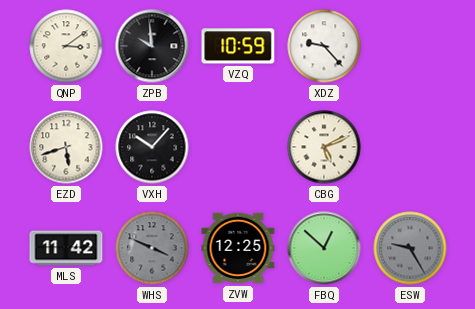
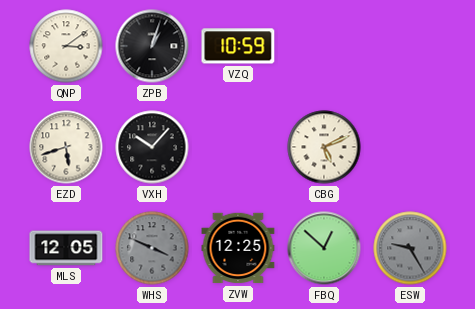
ZPB: 9:59 -> 1:03
XDZ: 9:23 -> none
MLS: 11:42 -> 12:05
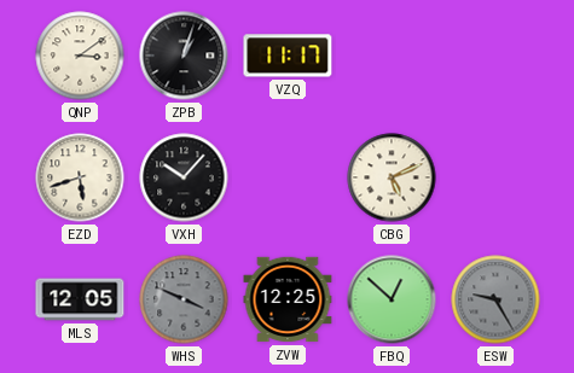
VZQ: 10:59 -> 11:17
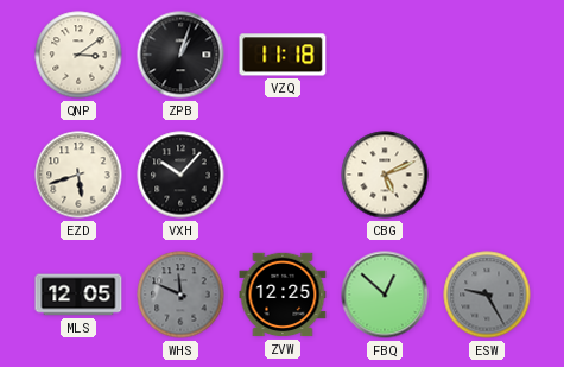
VZQ: 11:17 -> 11:18
WHS: 3:49 -> 11:49
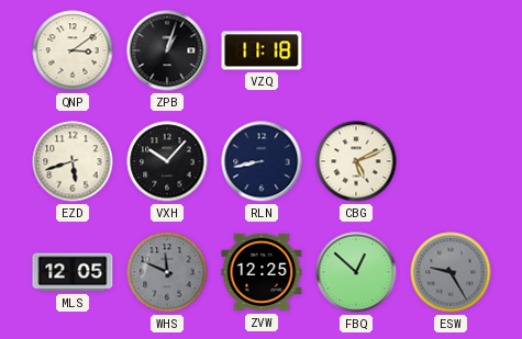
RLN: none -> 8:43
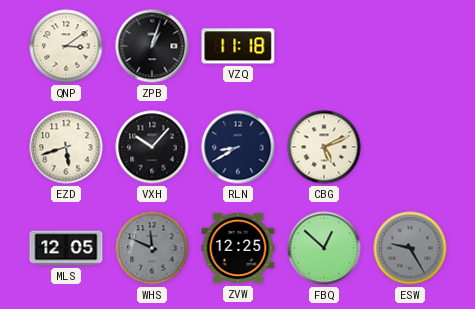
RLN: 8:43 -> 8:40
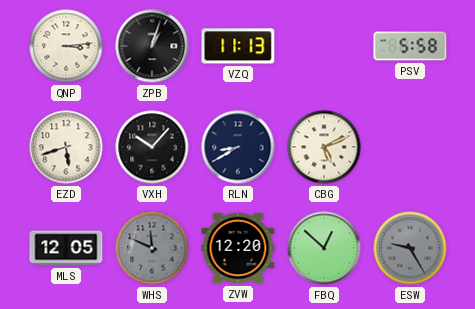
QNP: 3:09 -> 3:14
VZQ: 11:18 -> 11:13
PSV: none -> 5:58
ZVW: 12:25 -> 12:20
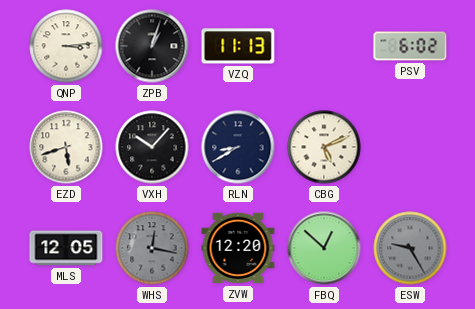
PSV: 5:58 -> 6:02
WHS: 11:49 -> 12:17
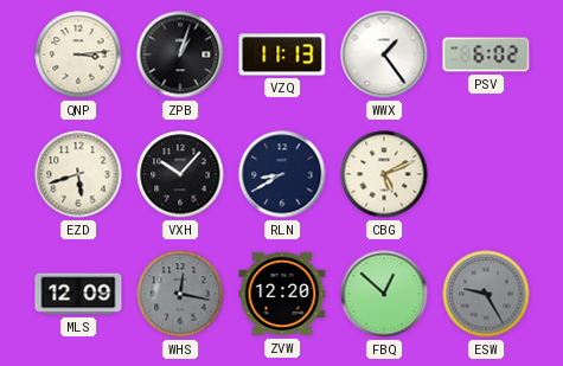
WWX: none -> 1:24
MLS: 12:05 -> 12:09
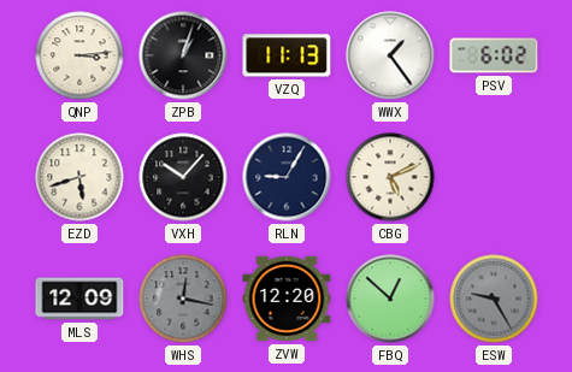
RLN: 8:40 -> 9:05
